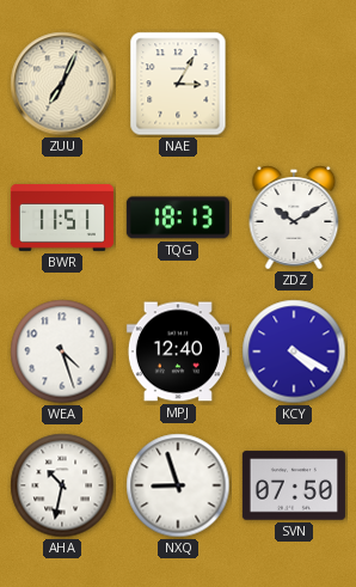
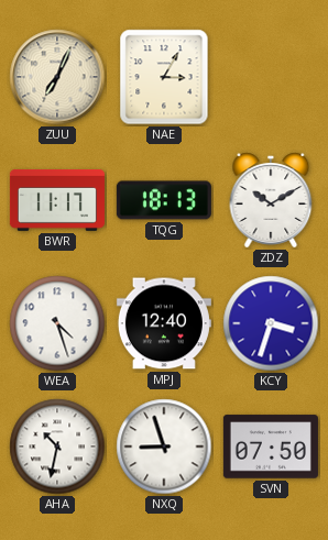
BWR: 11:51 -> 11:17
KCY: 4:20 -> 3:33
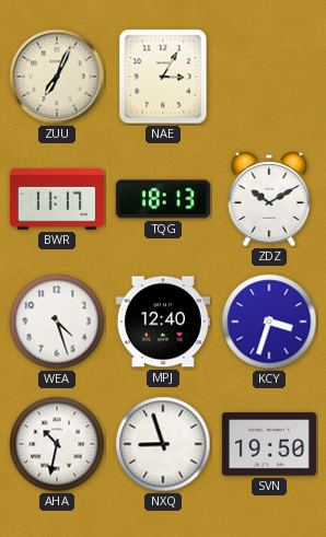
SVN: 07:50 -> 19:50
